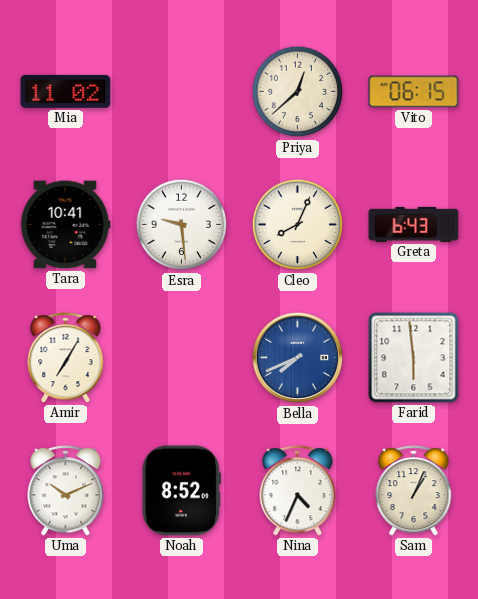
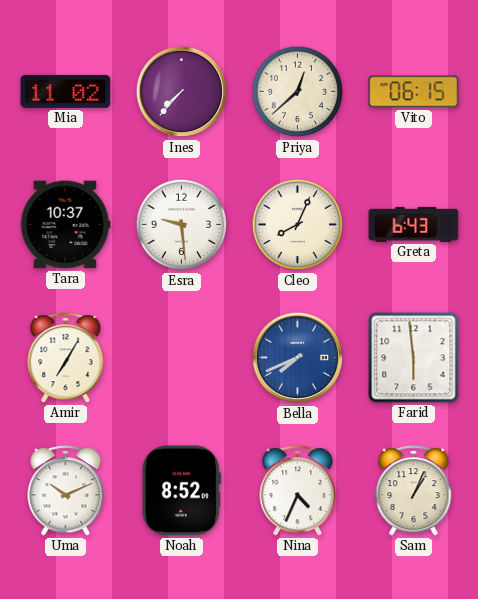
Ines: none -> 7:37
Tara: 10:41 -> 10:37
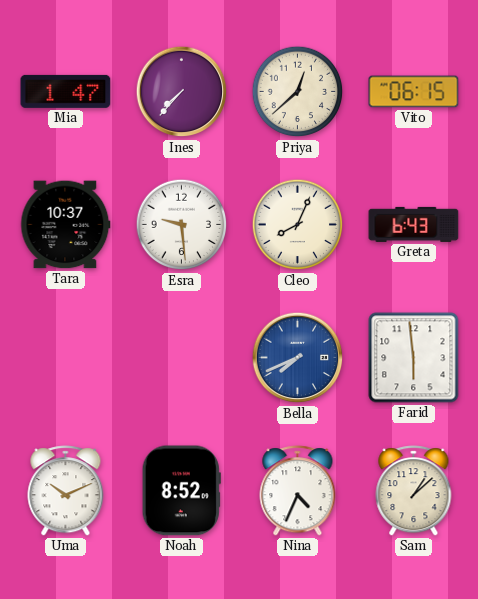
Mia: 11:02 -> 1:47
Amir: 7:05 -> none
Sam: 1:04 -> 1:08
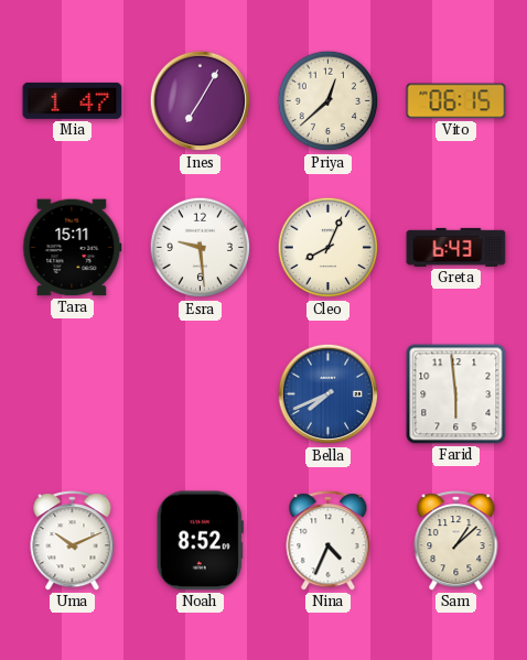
Ines: 7:37 -> 7:05
Tara: 10:37 -> 15:11
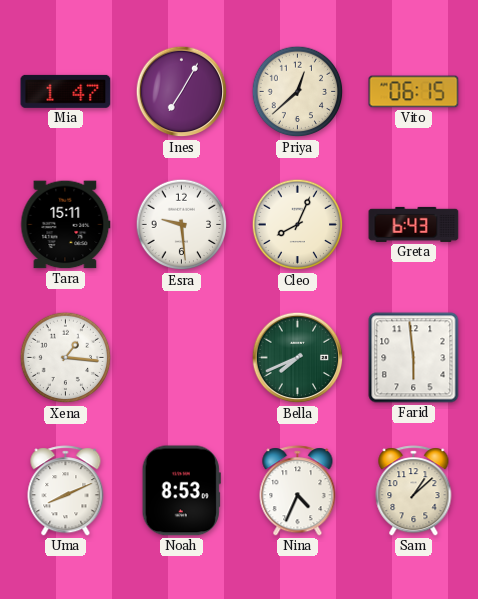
Xena: none -> 1:16
Bella dial: blue -> green
Uma: 10:11 -> 8:11
Noah: 8:52 -> 8:53
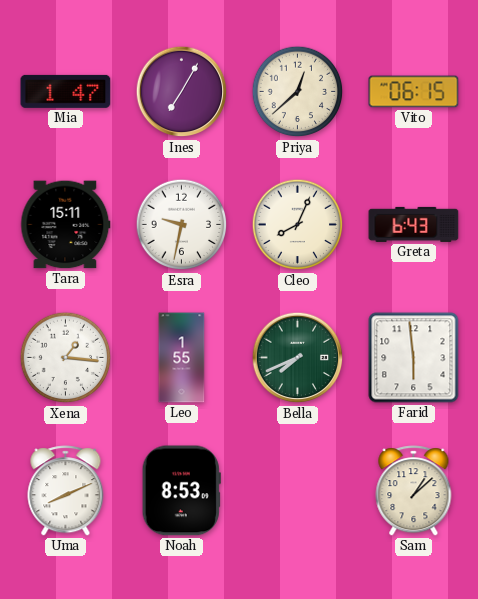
Esra: 9:29 -> 9:32
Leo: none -> 1:55
Nina: 4:34 -> none
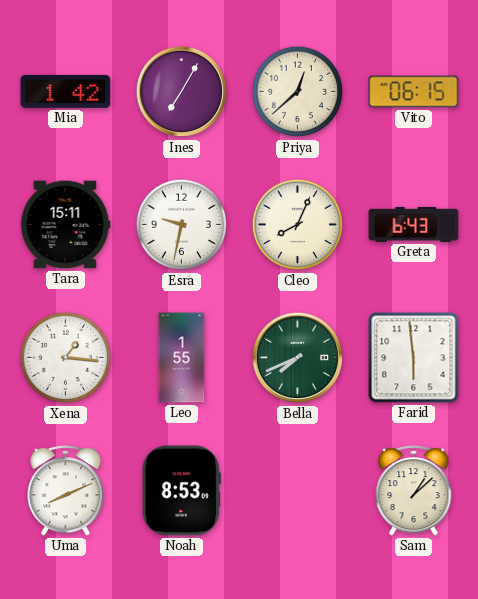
Mia: 1:47 -> 1:42
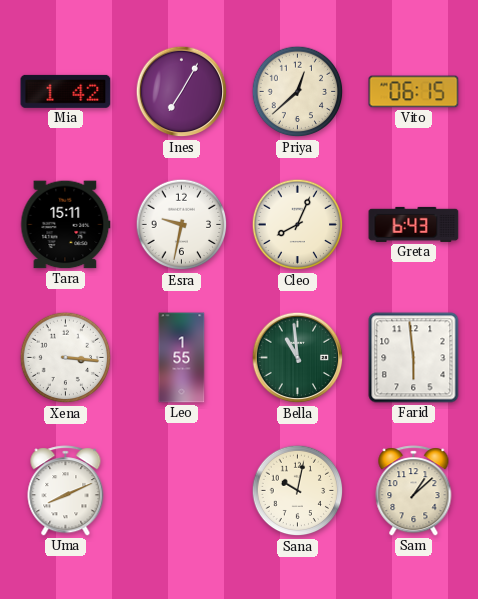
Xena: 1:16 -> 3:16
Bella: 7:41 -> 10:59
Noah: 8:53 -> none
Sana: none -> 10:02
